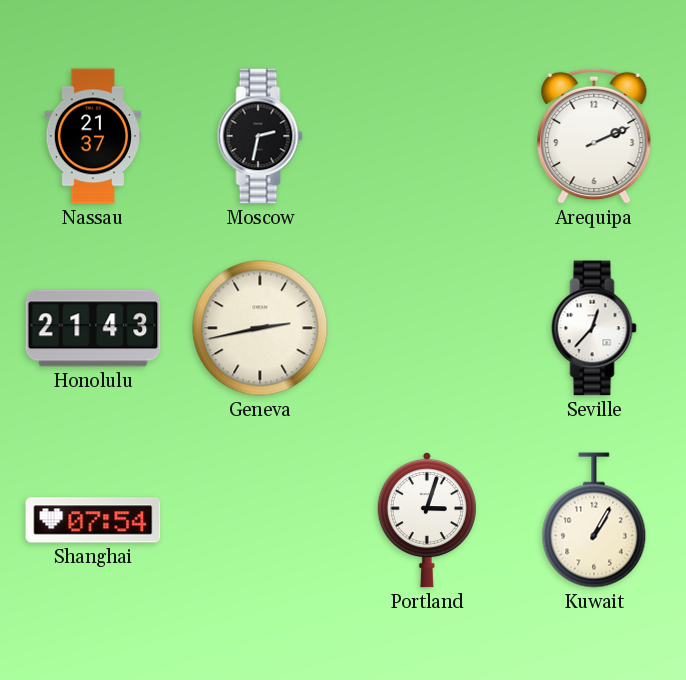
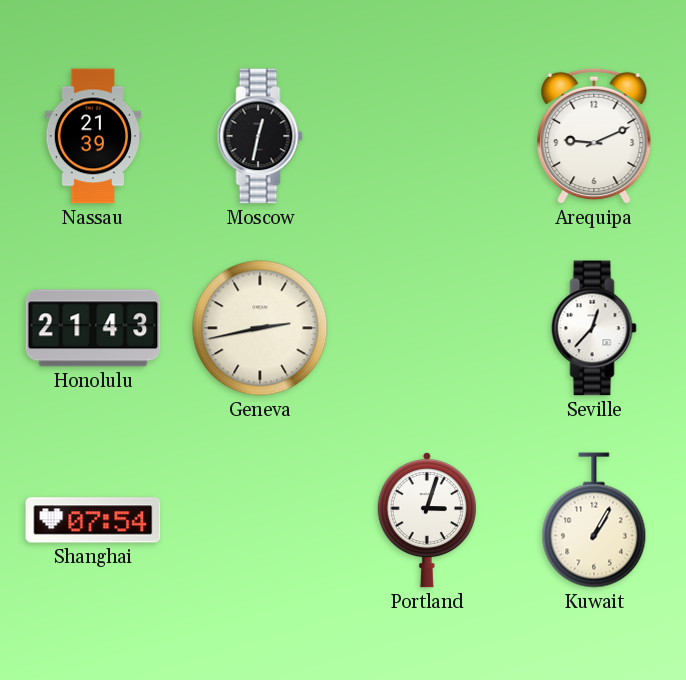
Nassau: 21:37 -> 21:39
Moscow: 2:32 -> 12:32
Arequipa: 2:11 -> 9:11
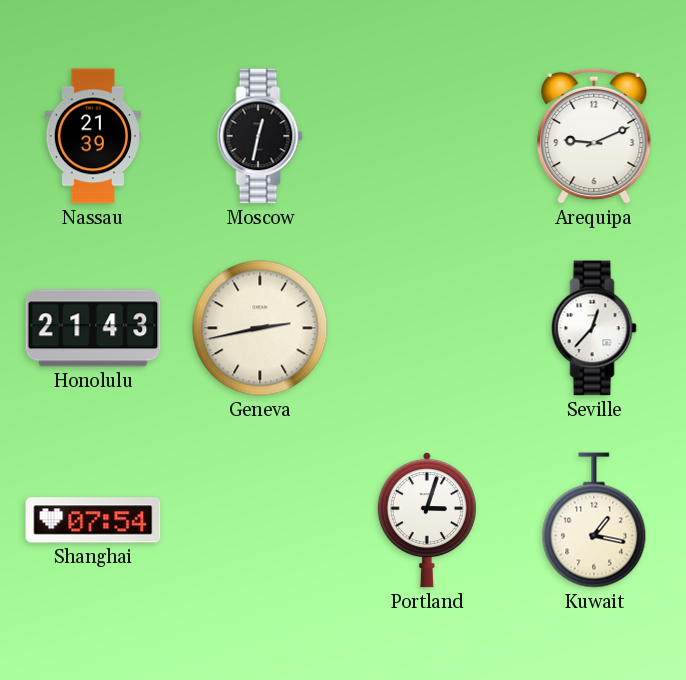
Kuwait: 1:05 -> 1:17
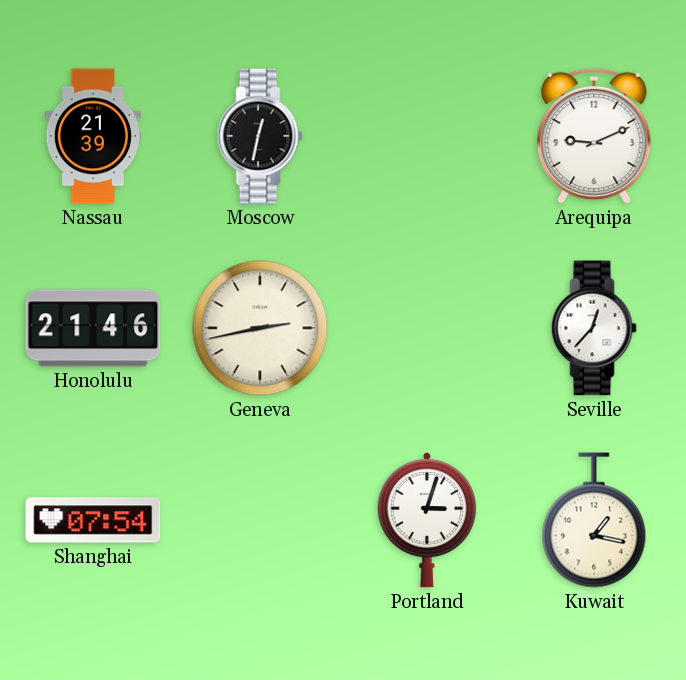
Honolulu: 21:43 -> 21:46
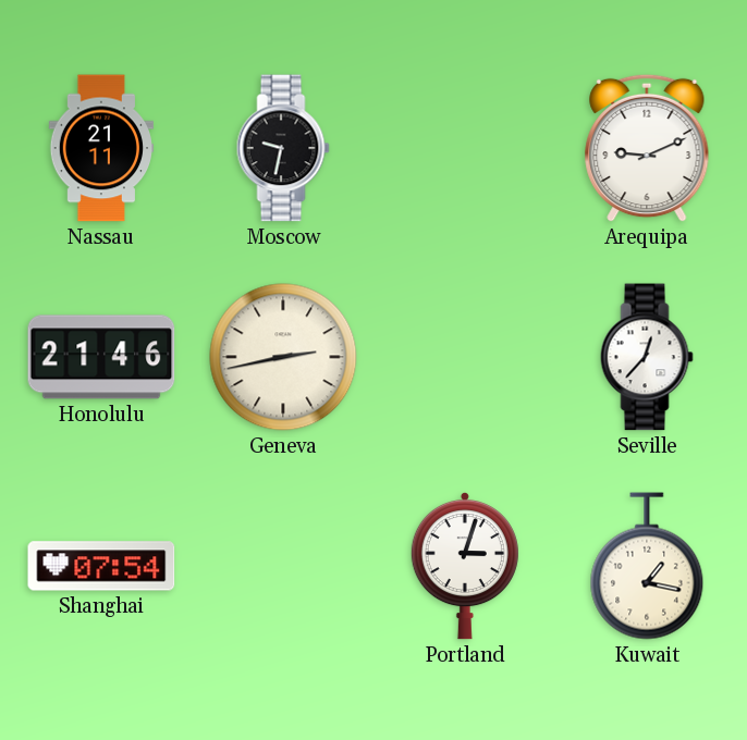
Nassau: 21:39 -> 21:11
Moscow: 12:32 -> 9:32
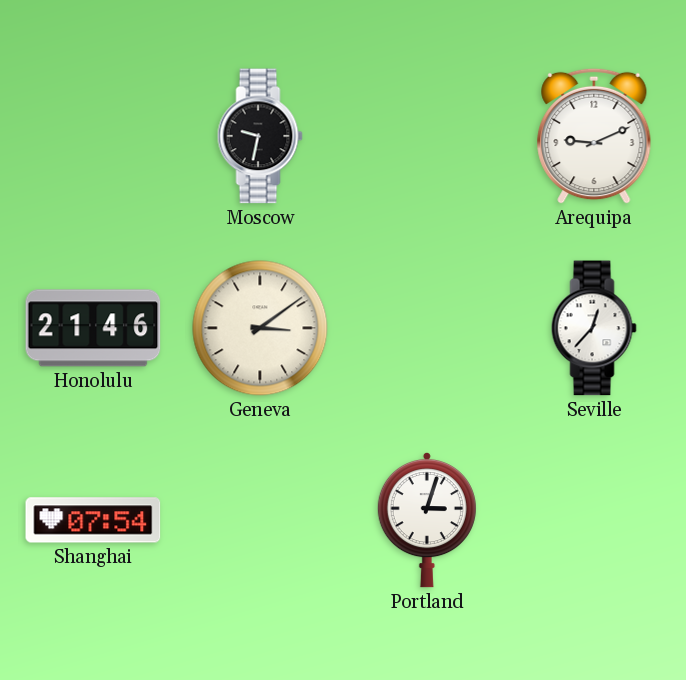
Nassau: 21:11 -> none
Geneva: 2:43 -> 3:09
Kuwait: 1:17 -> none
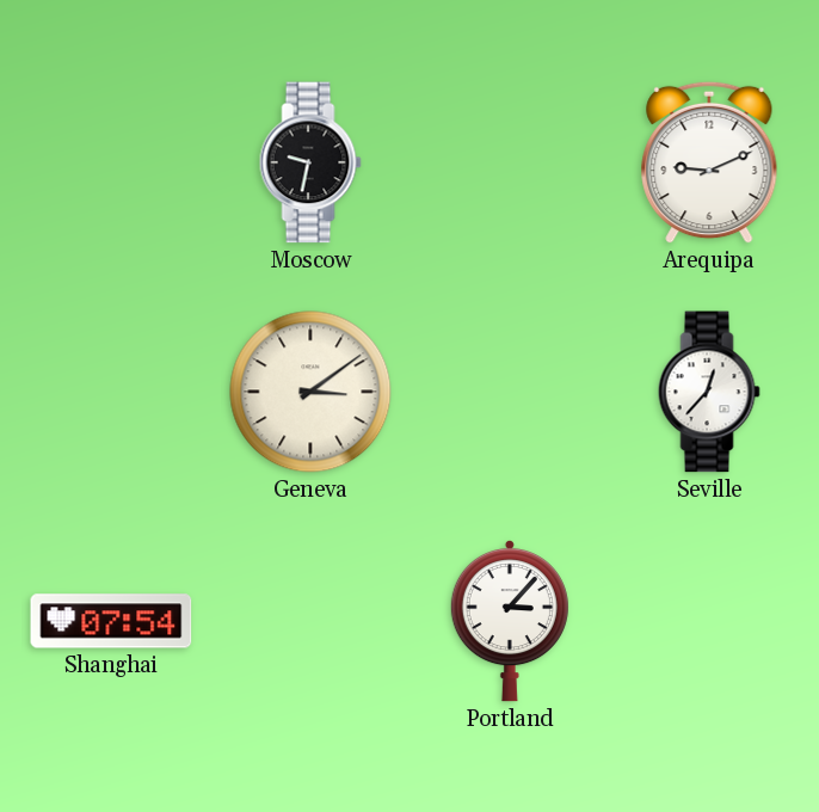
Honolulu: 21:46 -> none
Portland: 3:03 -> 3:07
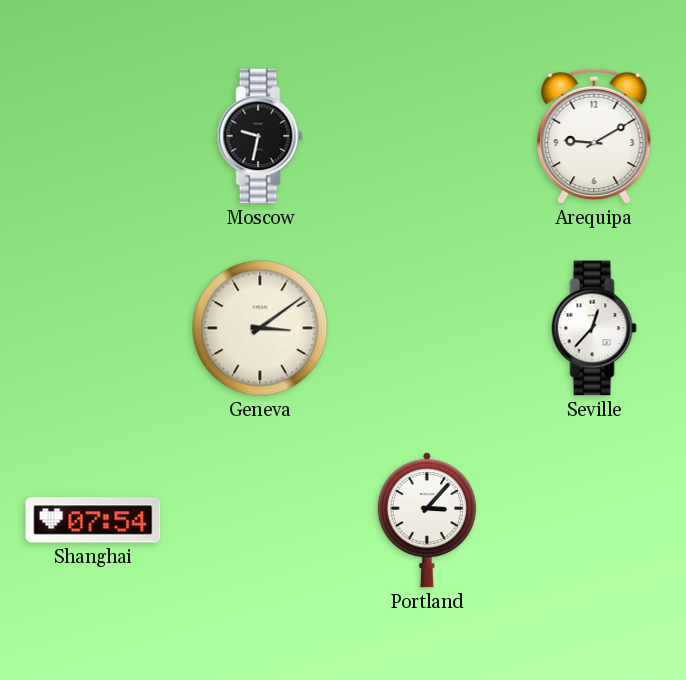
Arequipa: 9:11 -> 9:10
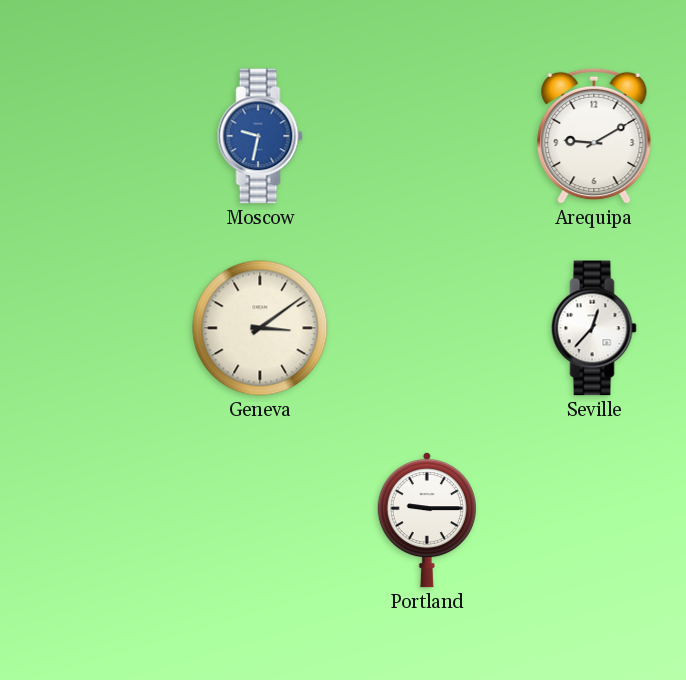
Moscow dial: black -> blue
Shanghai: 07:54 -> none
Portland: 3:07 -> 9:15
